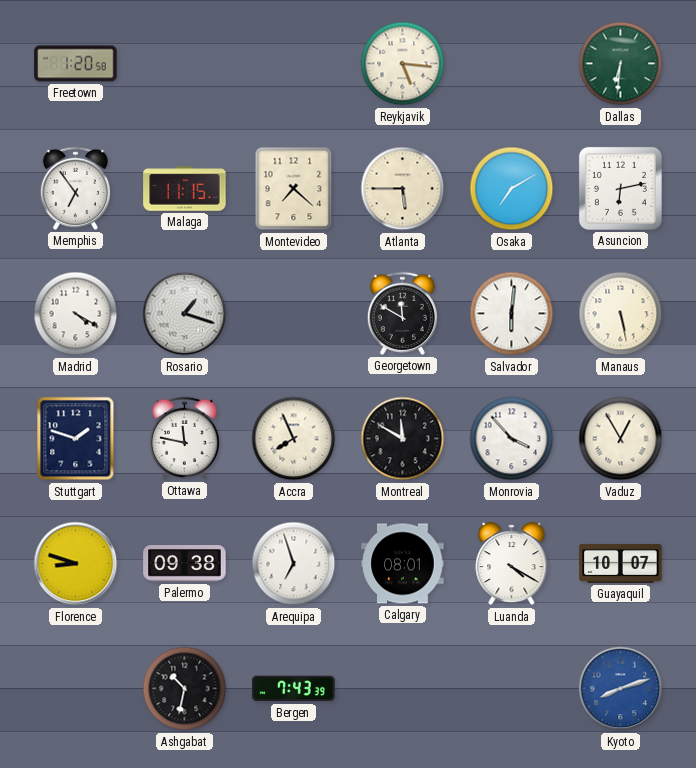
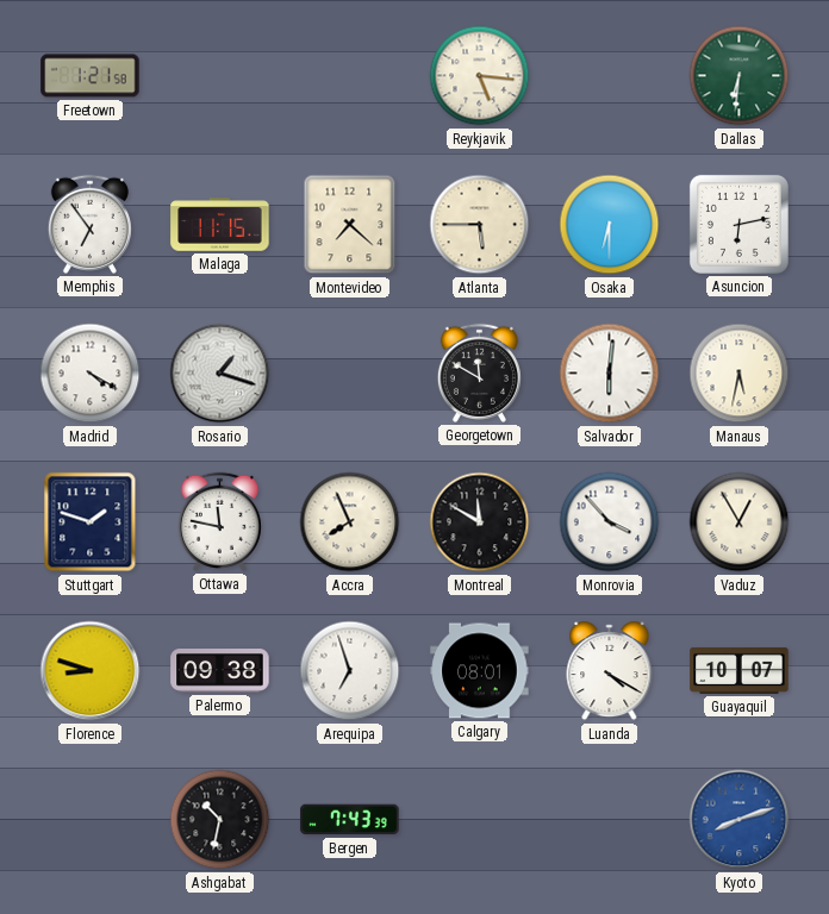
Freetown: 1:20 -> 1:21
Osaka: 7:10 -> 6:30
Manaus: 5:28 -> 5:32
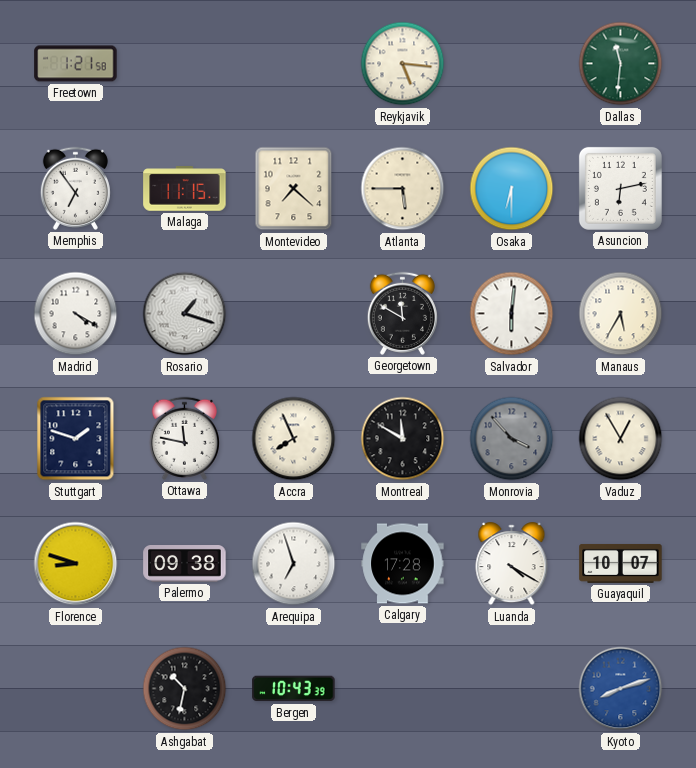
Dallas: 6:31 -> 11:31
Manaus: 5:32 -> 5:35
Monrovia dial: white -> grey
Calgary: 08:01 -> 17:28
Bergen: 7:43 -> 10:43
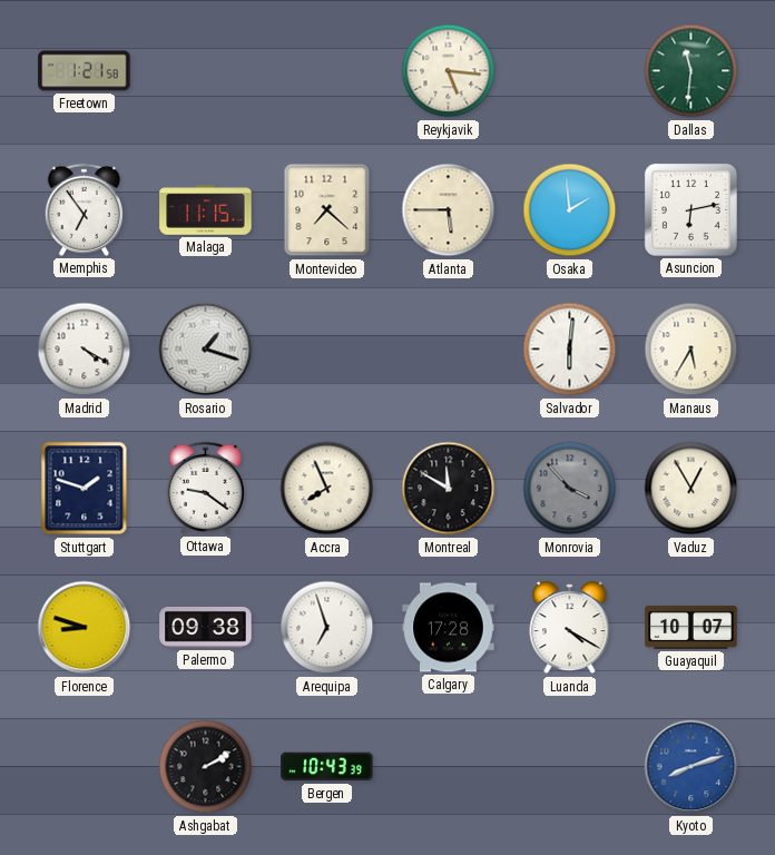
Osaka: 6:30 -> 1:59
Georgetown: 11:50 -> none
Ottawa: 11:47 -> 9:21
Ashgabat: 10:32 -> 2:10
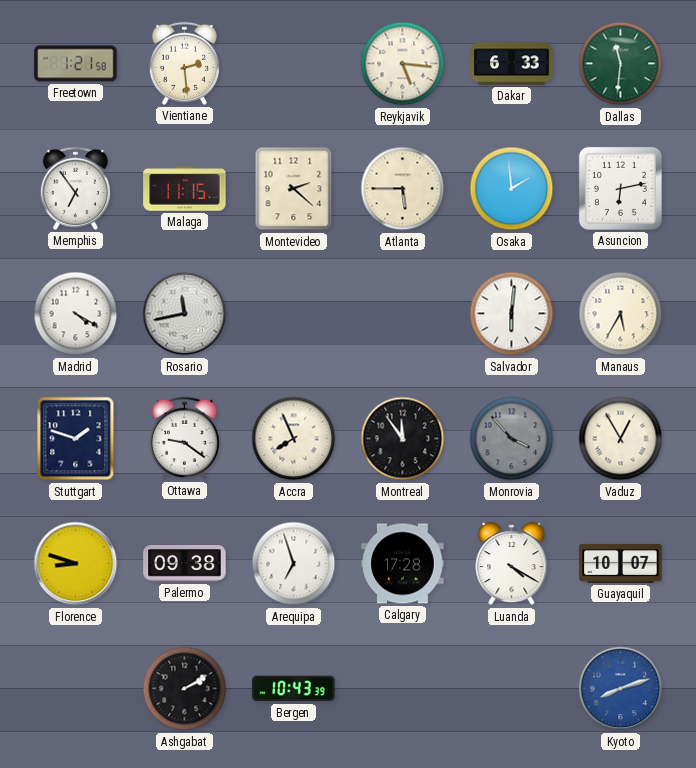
Vientiane: none -> 2:29
Dakar: none -> 6:33
Montevideo: 7:22 -> 2:22
Rosario: 1:18 -> 11:43
Montreal: 11:50 -> 11:54
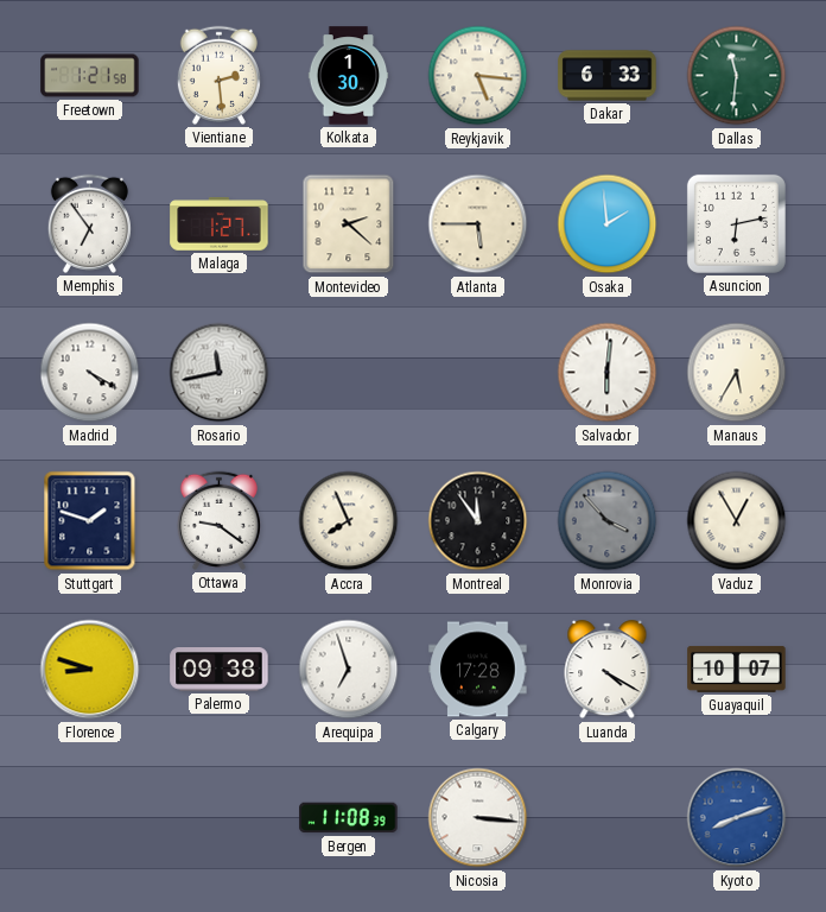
Kolkata: none -> 1:30
Malaga: 11:15 -> 1:27
Ashgabat: 2:10 -> none
Bergen: 10:43 -> 11:08
Nicosia: none -> 3:16
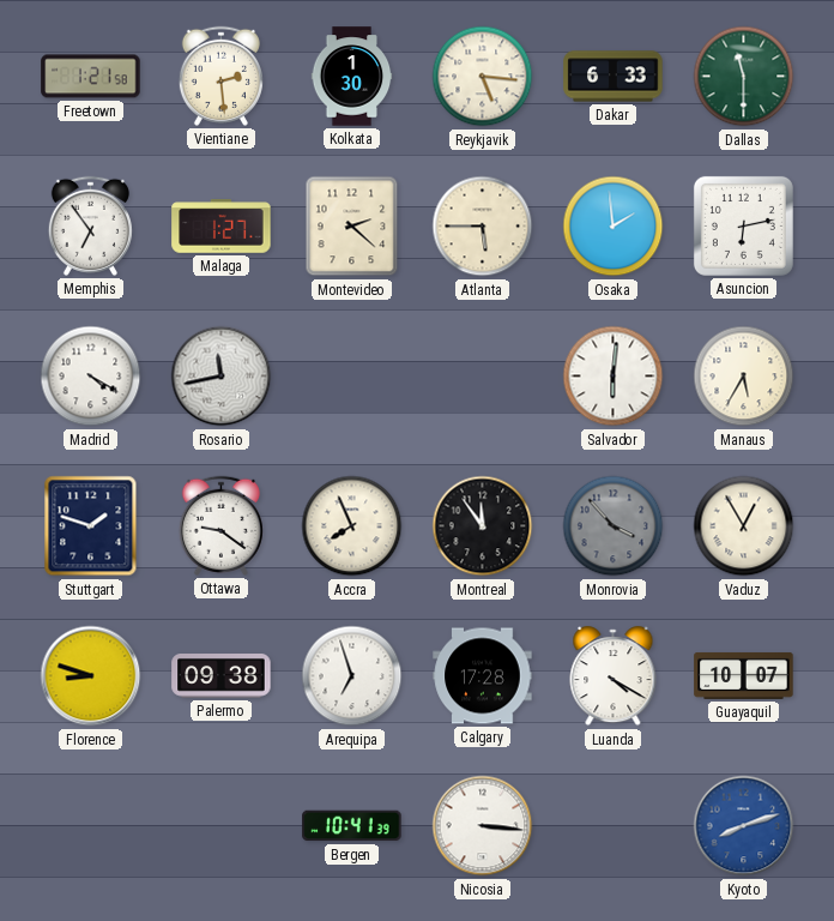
Dallas: 11:31 -> 11:30
Bergen: 11:08 -> 10:41
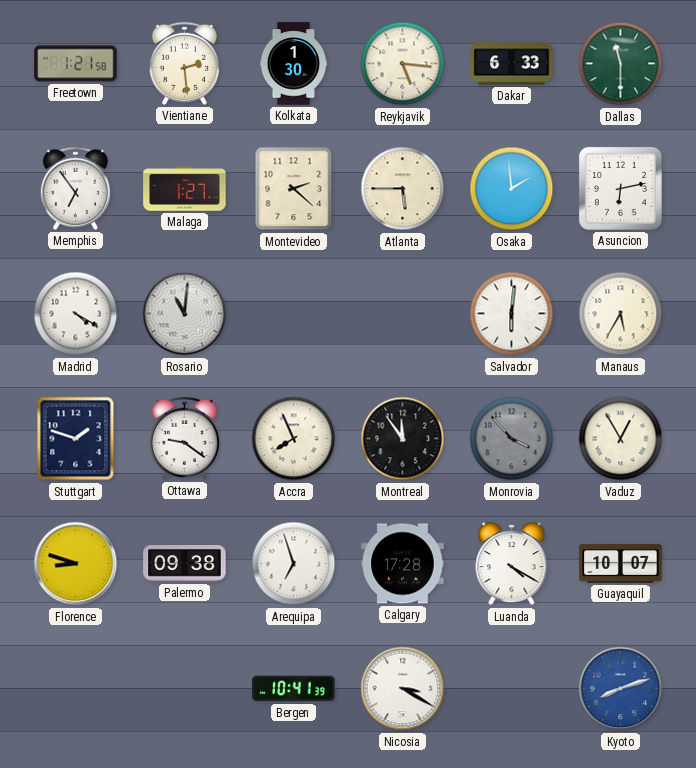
Rosario: 11:43 -> 11:01
Nicosia: 3:16 -> 3:20
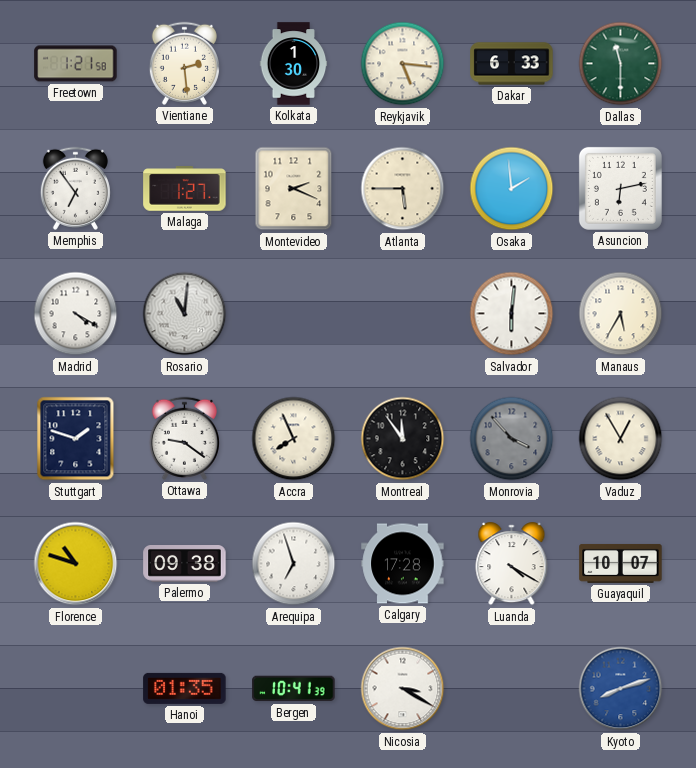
Montevideo: 2:22 -> 2:19
Florence: 8:48 -> 10:48
Hanoi: none -> 01:35
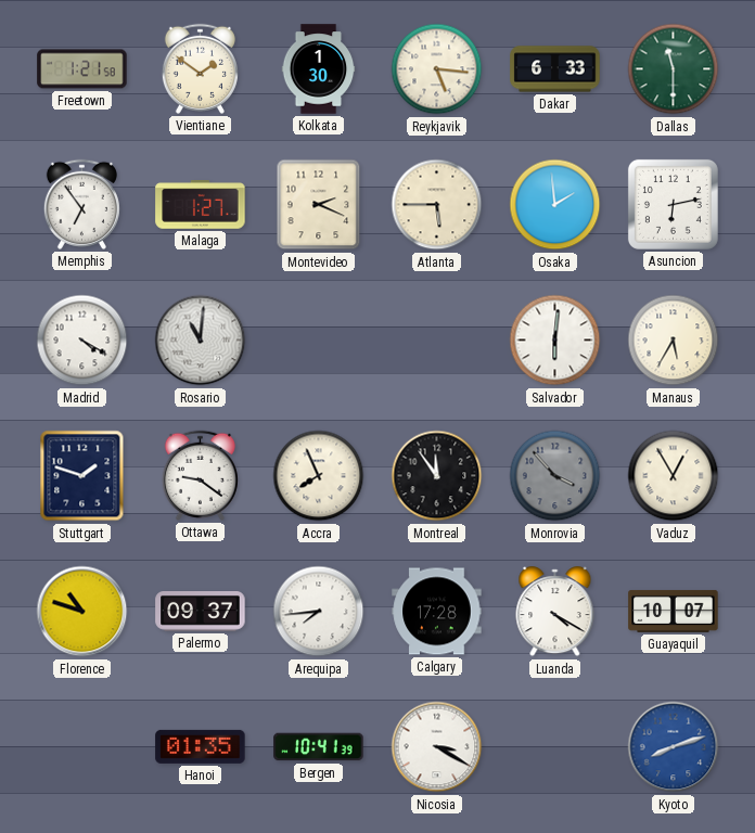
Vientiane: 2:29 -> 1:51
Palermo: 09:38 -> 09:37
Arequipa: 6:57 -> 7:44
